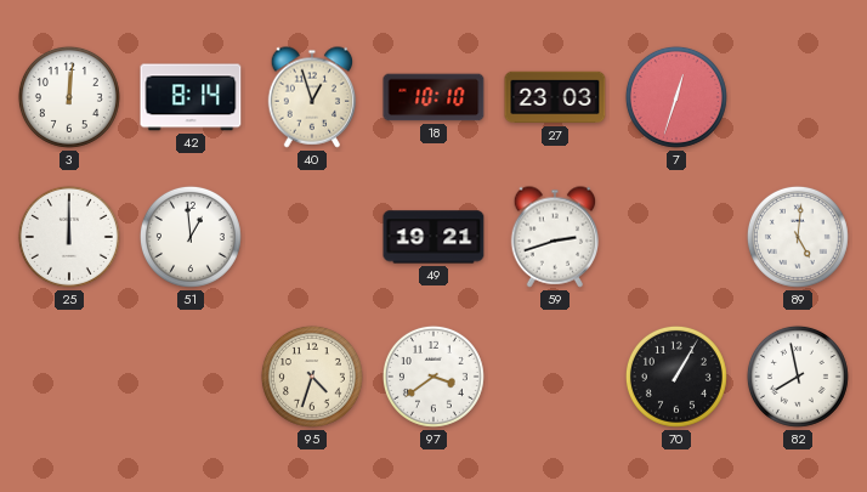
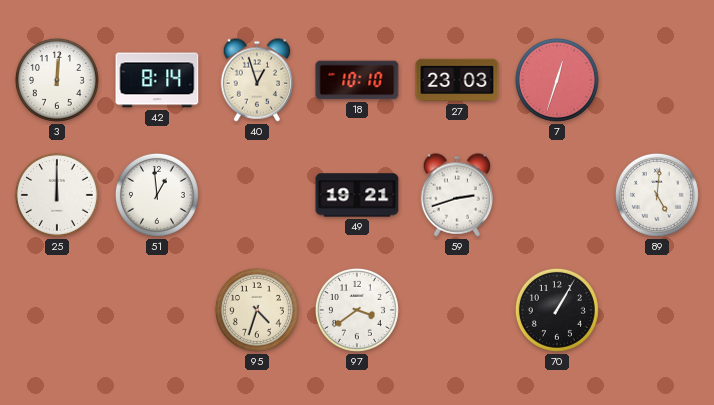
82: 7:58 -> none
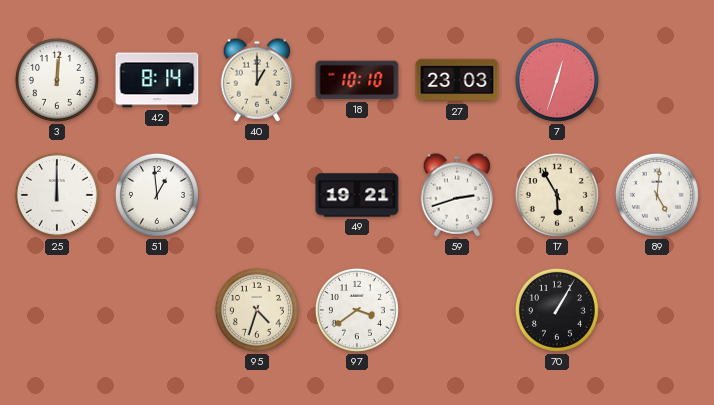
40: 12:57 -> 1:00
17: none -> 5:55
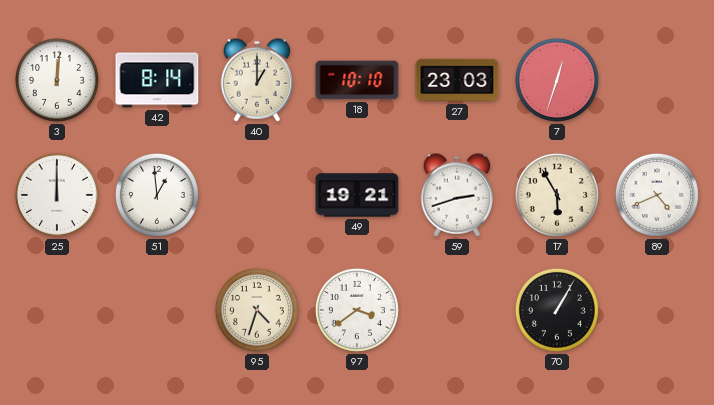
89: 5:01 -> 4:41
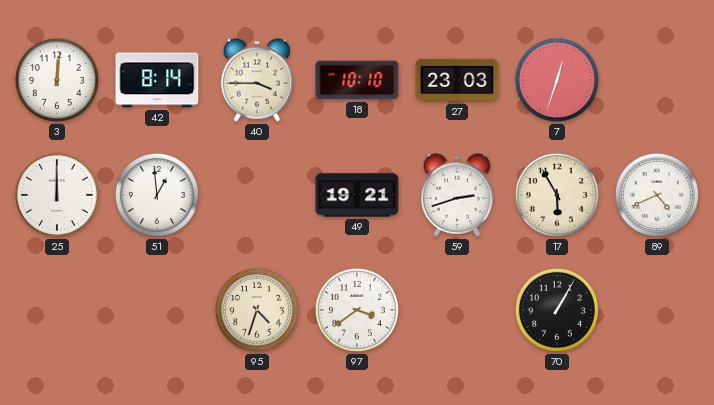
40: 1:00 -> 3:45
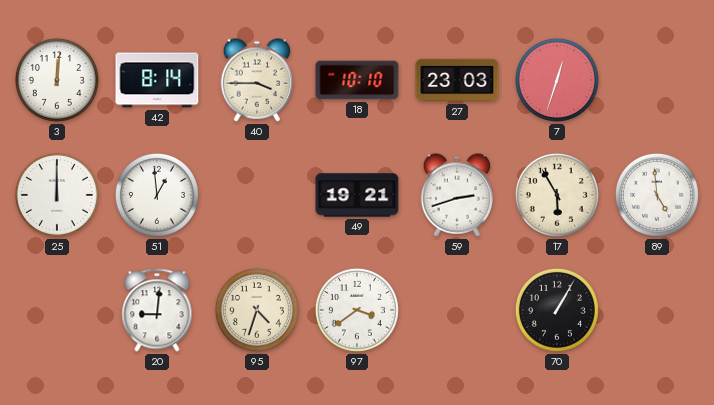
89: 4:41 -> 4:59
20: none -> 9:01
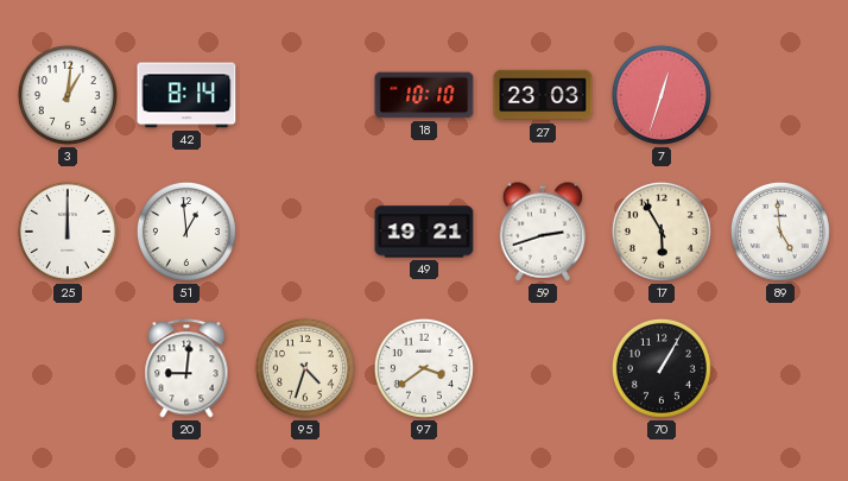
3: 12:01 -> 1:01
40: 3:45 -> none
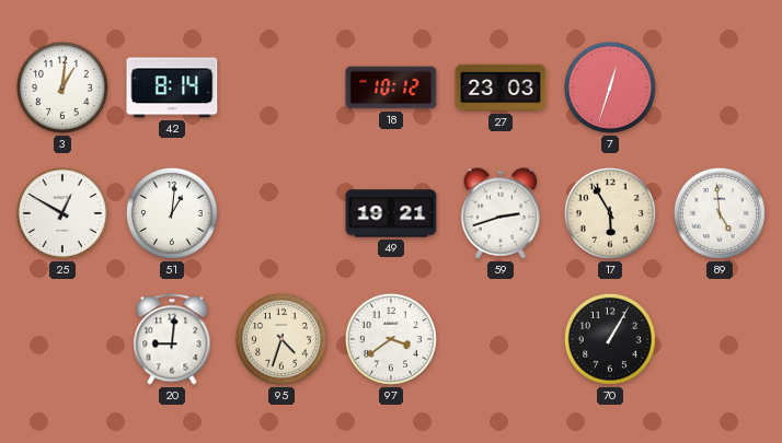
18: 10:10 -> 10:12
25: 12:00 -> 12:50
51: 12:59 -> 1:01
